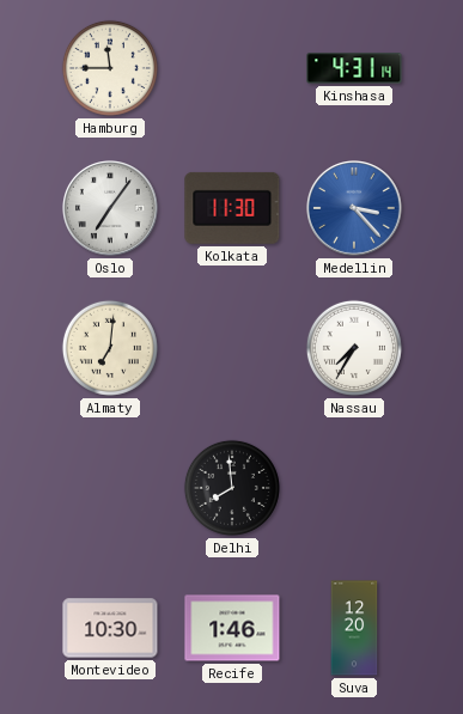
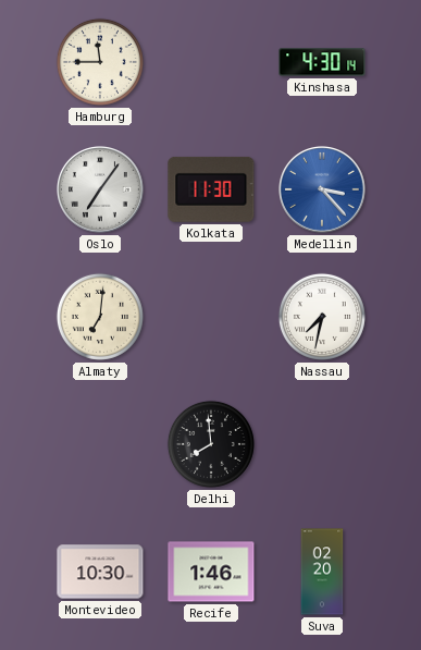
Kinshasa: 4:31 -> 4:30
Nassau: 7:35 -> 7:32
Suva: 12:20 -> 02:20
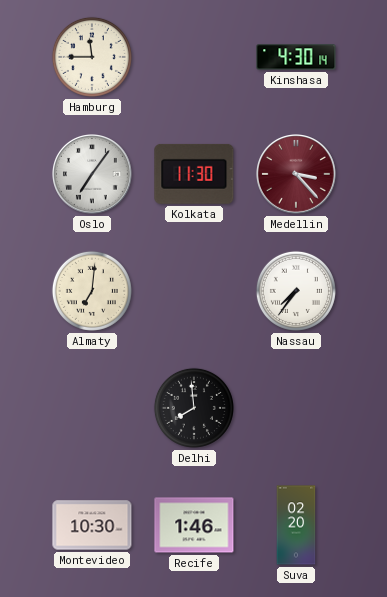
Medellin dial: blue -> burgundy
Nassau: 7:32 -> 7:36
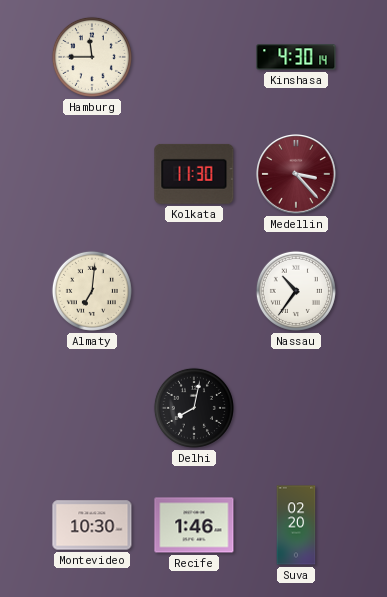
Oslo: 7:06 -> none
Nassau: 7:36 -> 10:36
Delhi: 7:59 -> 8:02
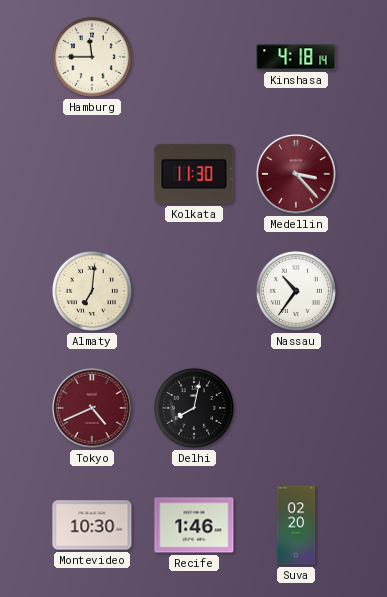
Kinshasa: 4:30 -> 4:18
Tokyo: none -> 4:41
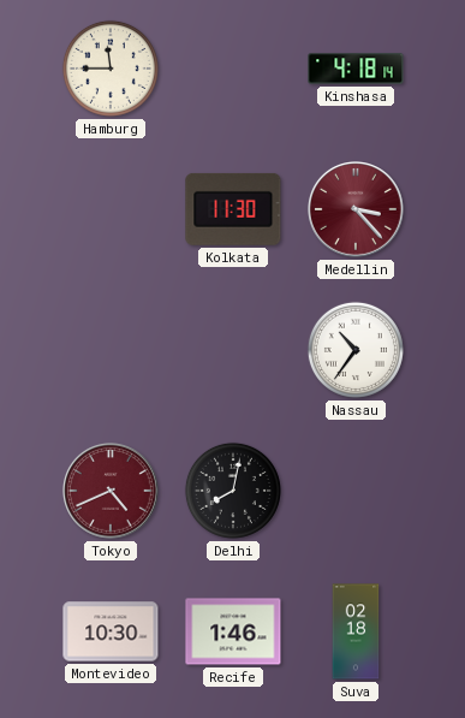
Almaty: 7:01 -> none
Suva: 02:20 -> 02:18
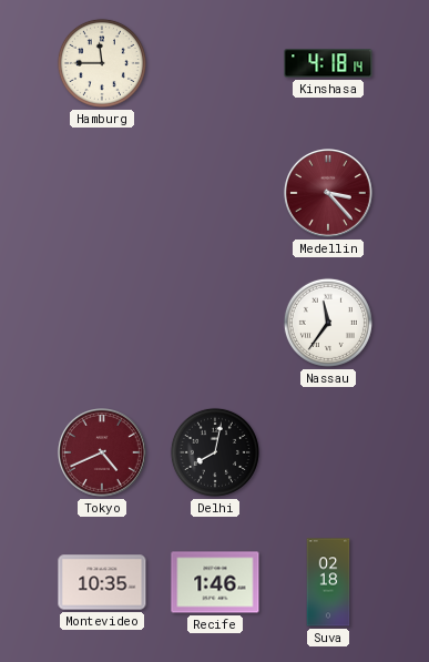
Kolkata: 11:30 -> none
Nassau: 10:36 -> 11:36
Montevideo: 10:30 -> 10:35
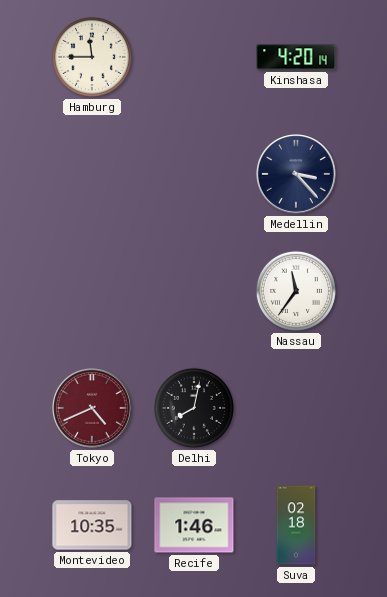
Kinshasa: 4:18 -> 4:20
Medellin dial: burgundy -> navy
